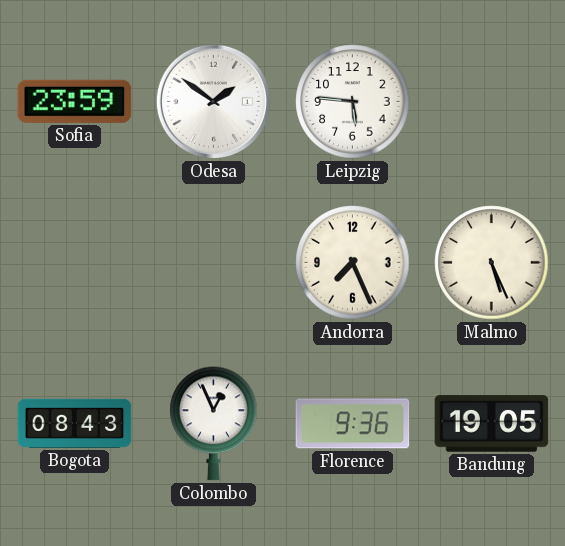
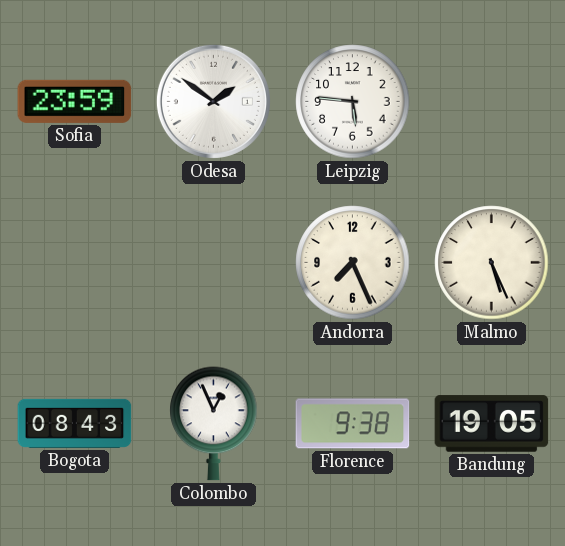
Florence: 9:36 -> 9:38
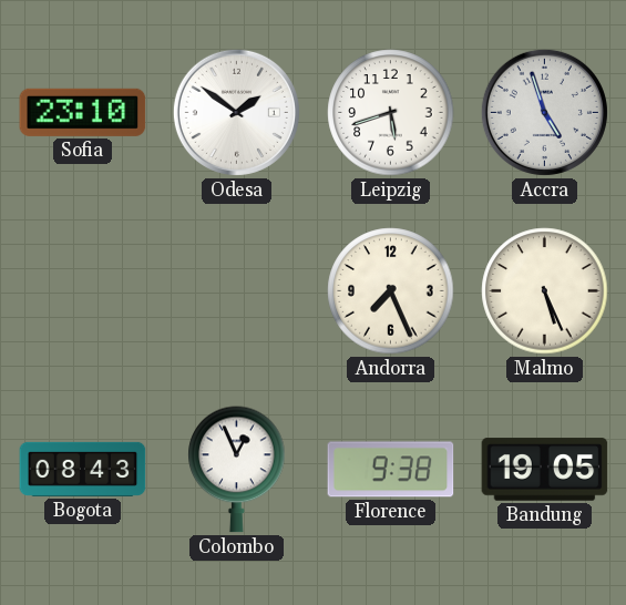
Sofia: 23:59 -> 23:10
Leipzig: 5:46 -> 5:42
Accra: none -> 4:57
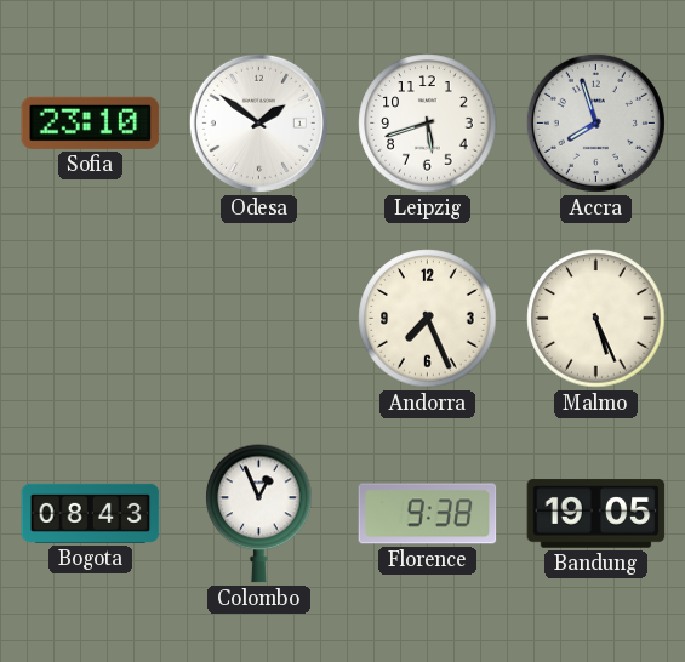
Accra: 4:57 -> 7:57
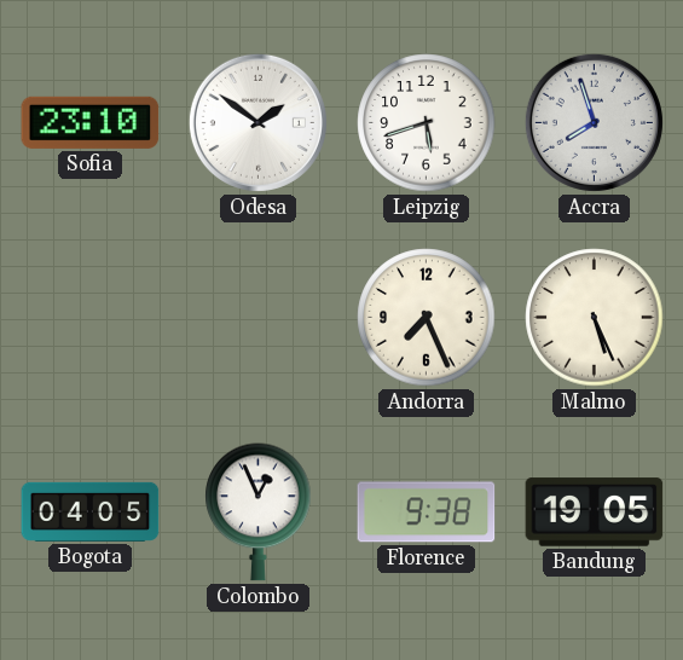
Bogota: 08:43 -> 04:05
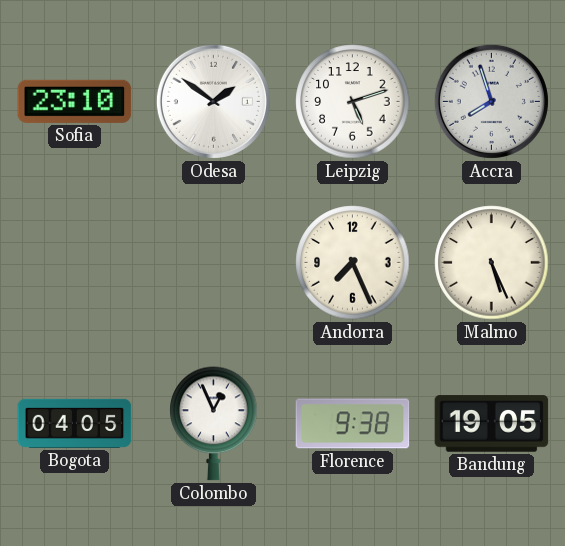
Leipzig: 5:42 -> 5:12
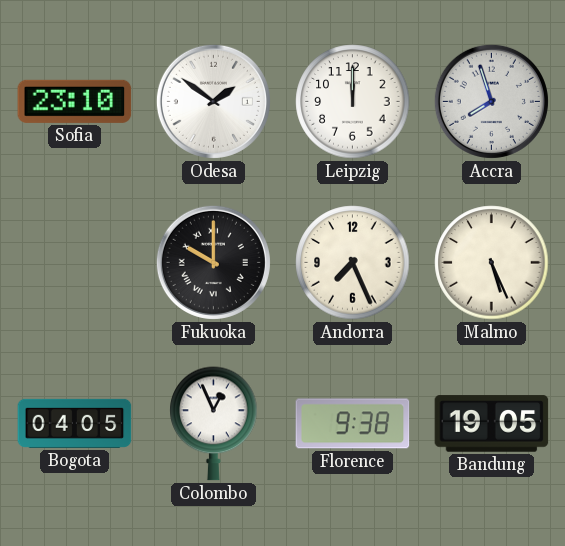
Leipzig: 5:12 -> 12:00
Fukuoka: none -> 10:00
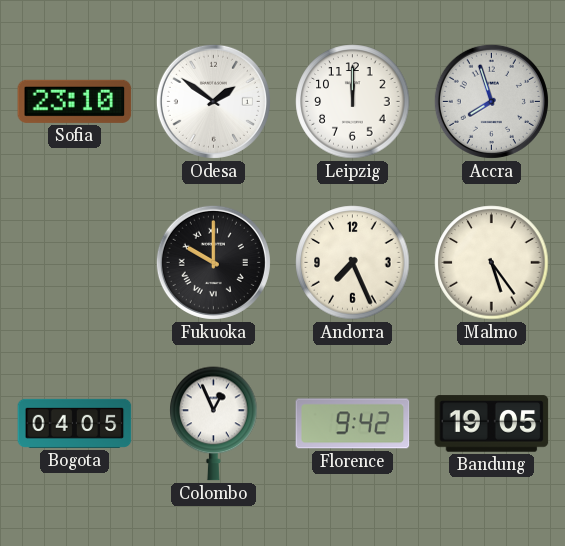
Malmo: 5:26 -> 5:24
Florence: 9:38 -> 9:42
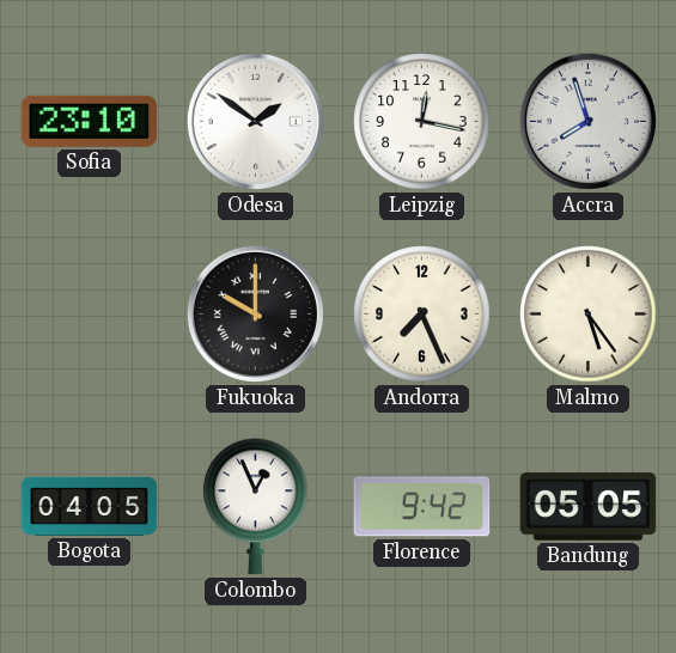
Leipzig: 12:00 -> 12:17
Bandung: 19:05 -> 05:05
